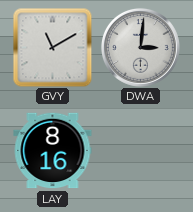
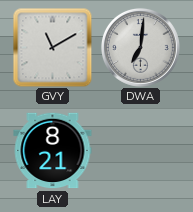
DWA: 3:01 -> 7:01
LAY: 8:16 -> 8:21
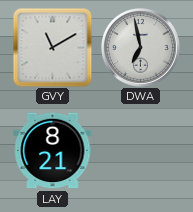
DWA: 7:01 -> 6:58
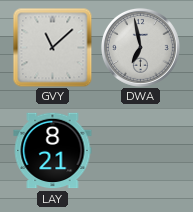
GVY: 11:10 -> 11:08
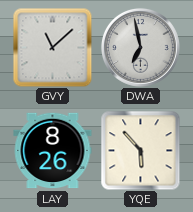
LAY: 8:21 -> 8:26
YQE: none -> 5:53
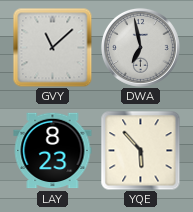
LAY: 8:26 -> 8:23
